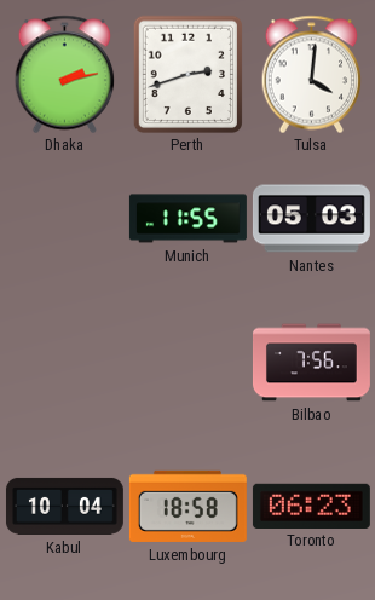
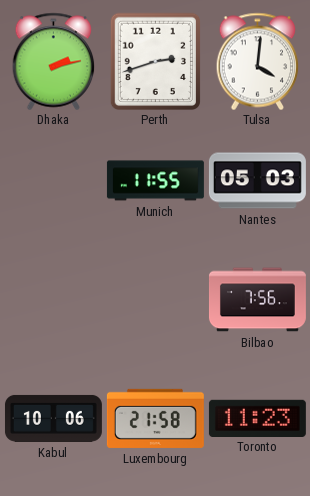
Kabul: 10:04 -> 10:06
Luxembourg: 18:58 -> 21:58
Toronto: 06:23 -> 11:23
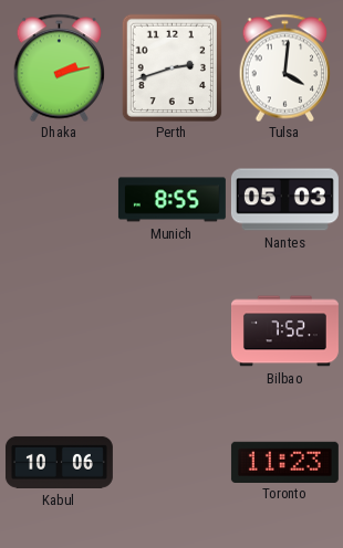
Munich: 11:55 -> 8:55
Bilbao: 7:56 -> 7:52
Luxembourg: 21:58 -> none
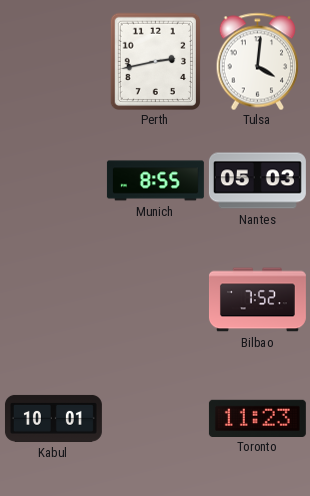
Dhaka: 2:13 -> none
Perth: 2:42 -> 2:43
Kabul: 10:06 -> 10:01
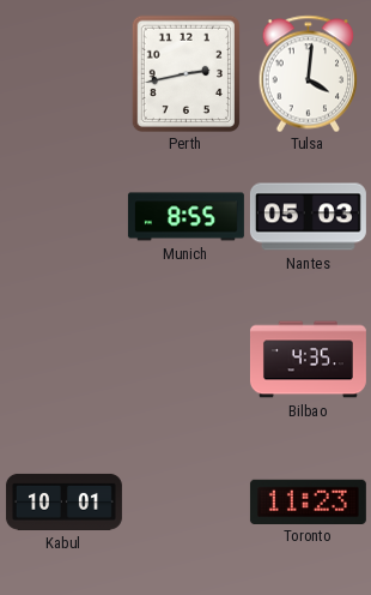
Bilbao: 7:52 -> 4:35
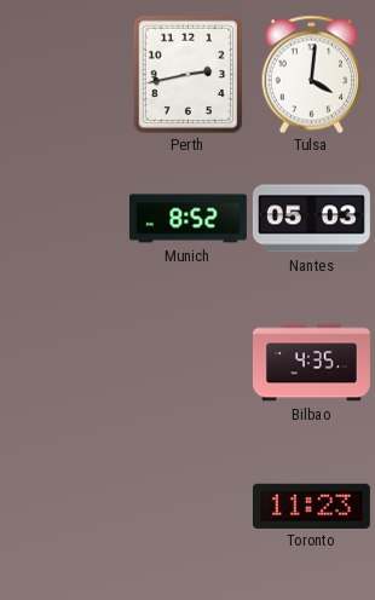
Munich: 8:55 -> 8:52
Kabul: 10:01 -> none
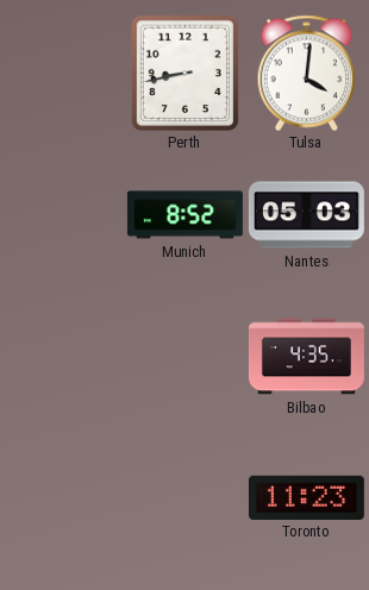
Perth: 2:43 -> 8:43
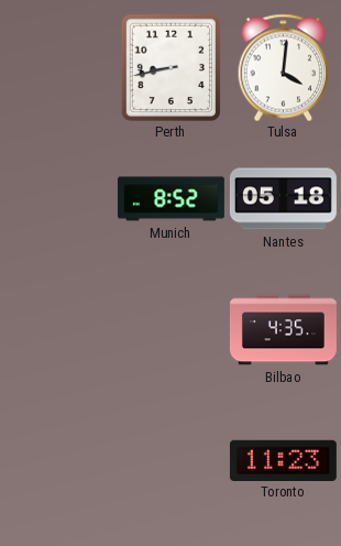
Nantes: 05:03 -> 05:18
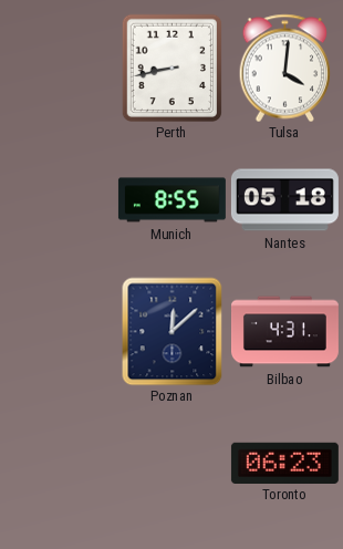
Munich: 8:52 -> 8:55
Poznan: none -> 12:08
Bilbao: 4:35 -> 4:31
Toronto: 11:23 -> 06:23
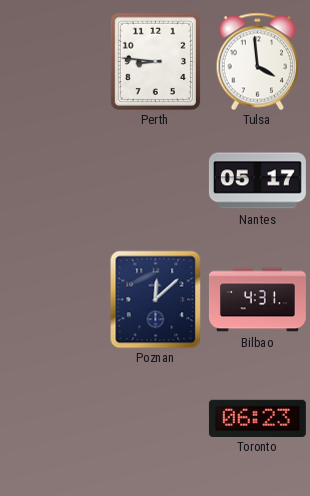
Perth: 8:43 -> 8:46
Tulsa: 4:01 -> 3:59
Munich: 8:55 -> none
Nantes: 05:18 -> 05:17
